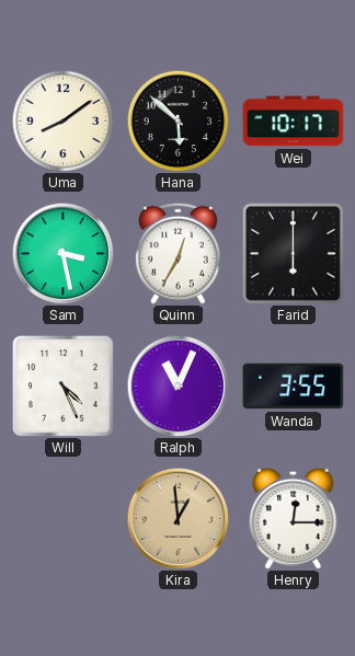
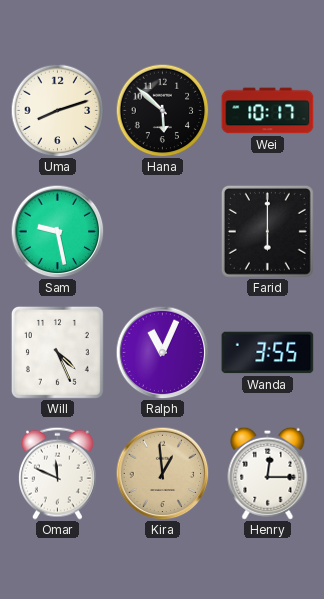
Uma: 8:09 -> 8:12
Sam: 3:28 -> 9:28
Quinn: 12:35 -> none
Omar: none -> 11:49
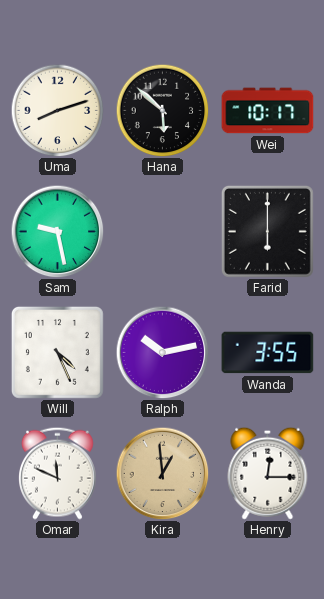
Ralph: 11:04 -> 10:13
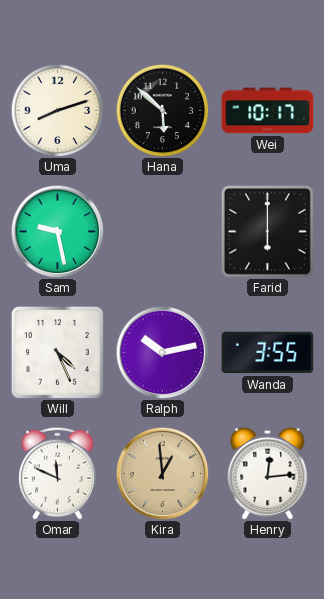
Henry: 12:15 -> 12:14
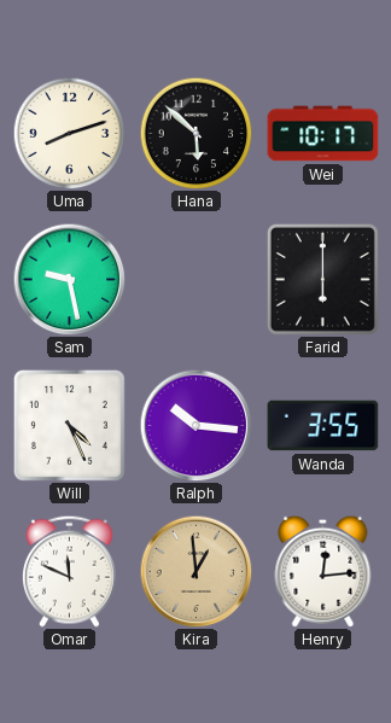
Ralph: 10:13 -> 10:16
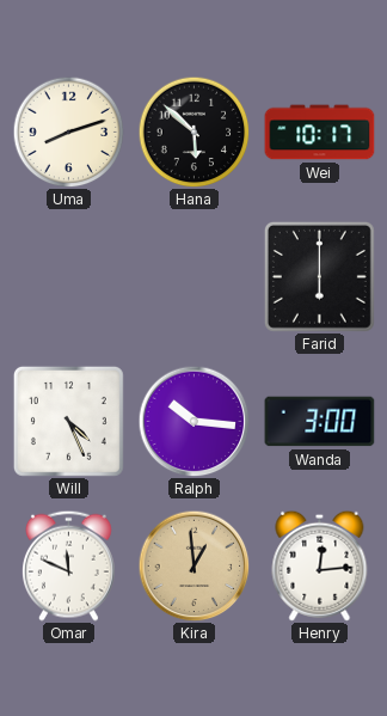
Sam: 9:28 -> none
Wanda: 3:55 -> 3:00
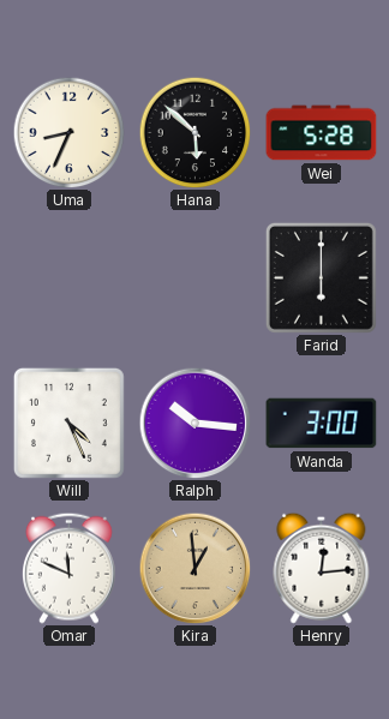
Uma: 8:12 -> 8:34
Wei: 10:17 -> 5:28
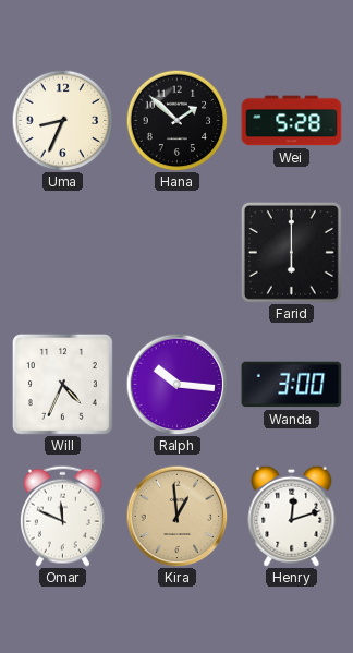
Hana: 5:52 -> 1:52
Will: 4:26 -> 4:34
Henry: 12:14 -> 12:12
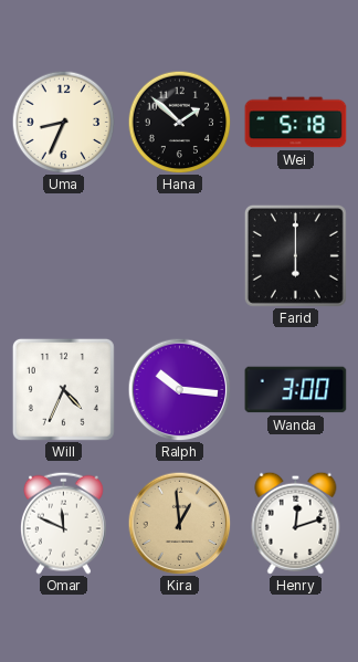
Wei: 5:28 -> 5:18
